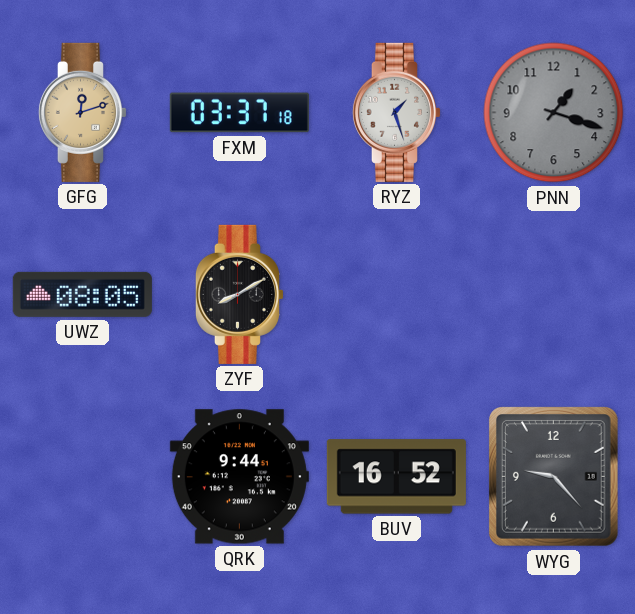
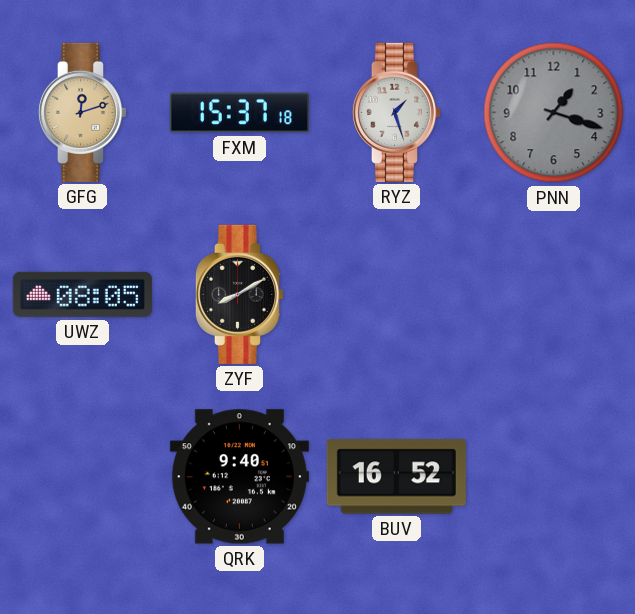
FXM: 03:37 -> 15:37
QRK: 9:44 -> 9:40
WYG: 9:23 -> none
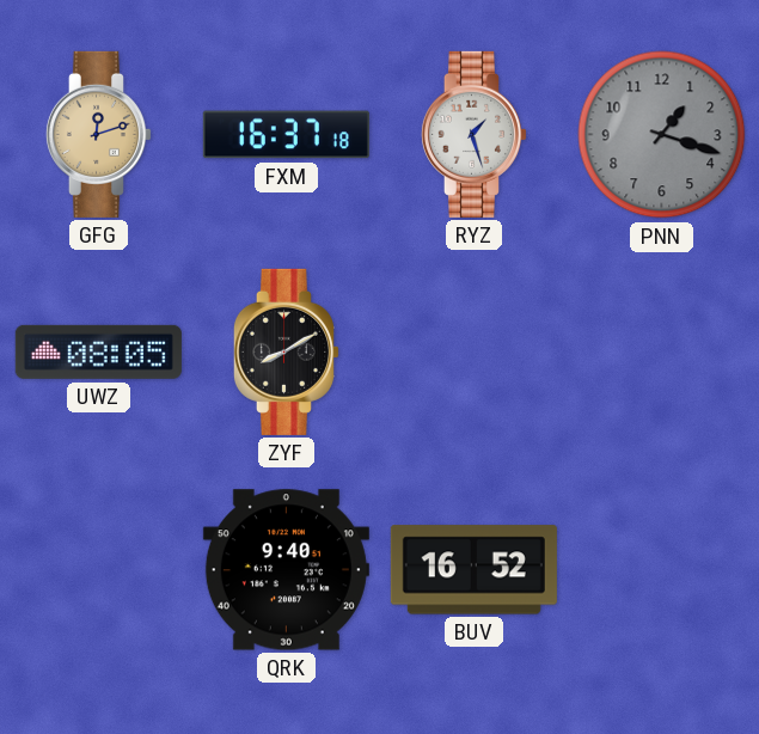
FXM: 15:37 -> 16:37
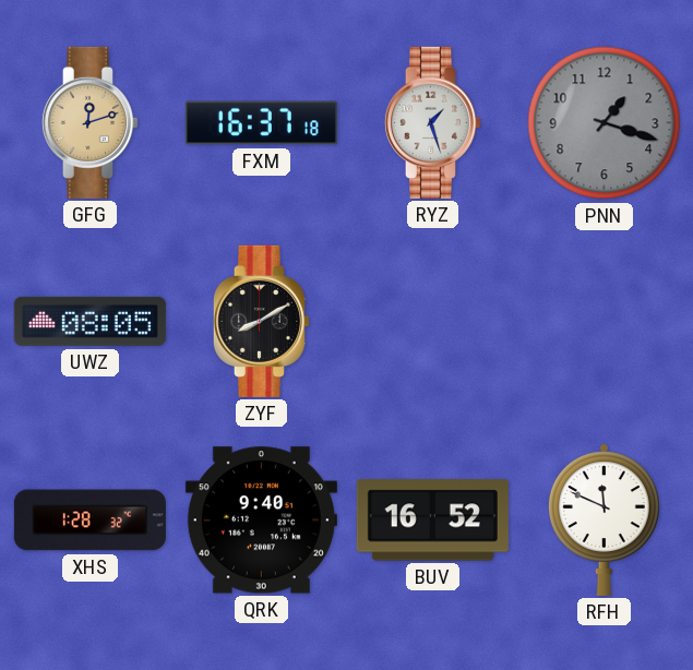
XHS: none -> 1:28
RFH: none -> 11:49
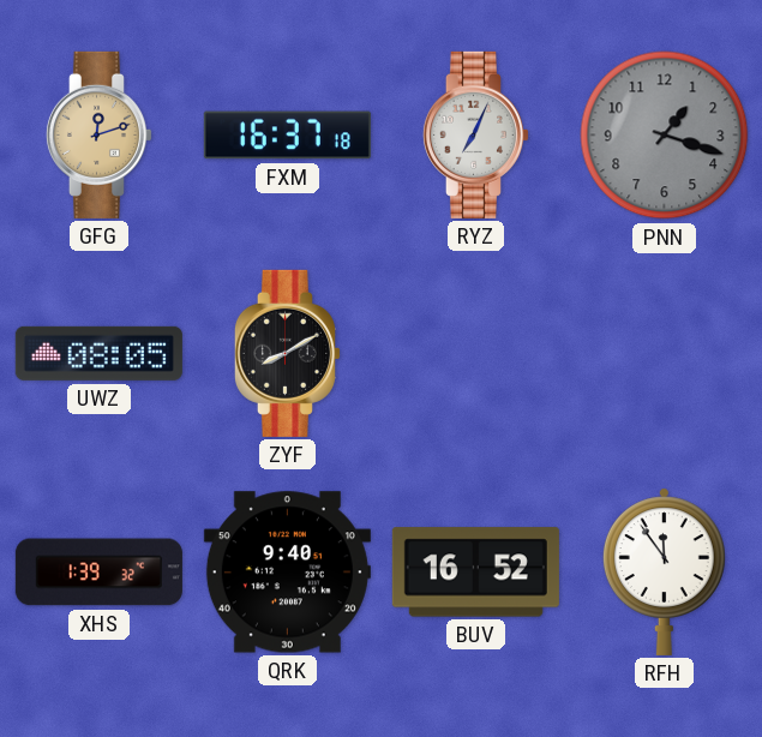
RYZ: 1:27 -> 7:04
XHS: 1:28 -> 1:39
RFH: 11:49 -> 11:54
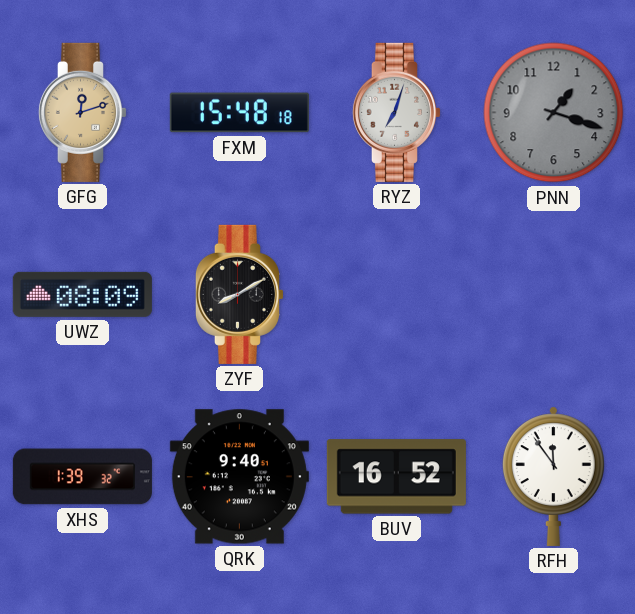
FXM: 16:37 -> 15:48
RYZ: 7:04 -> 7:03
UWZ: 08:05 -> 08:09
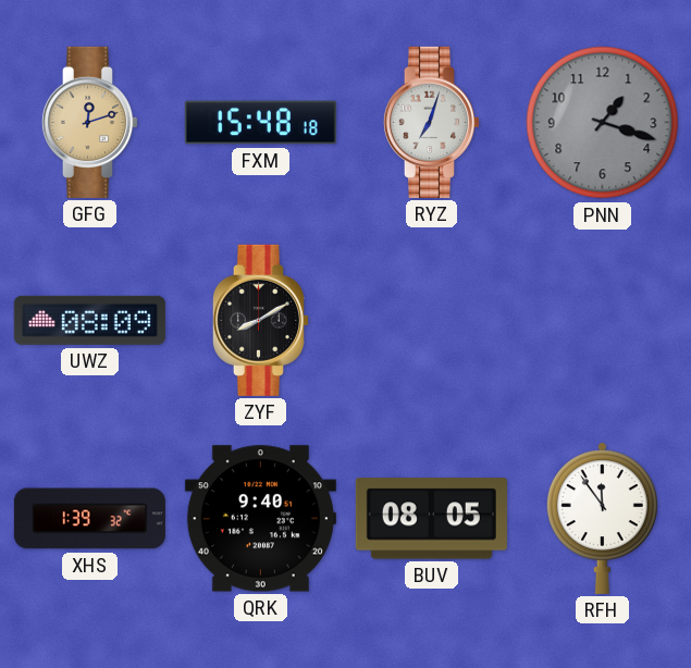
BUV: 16:52 -> 08:05
